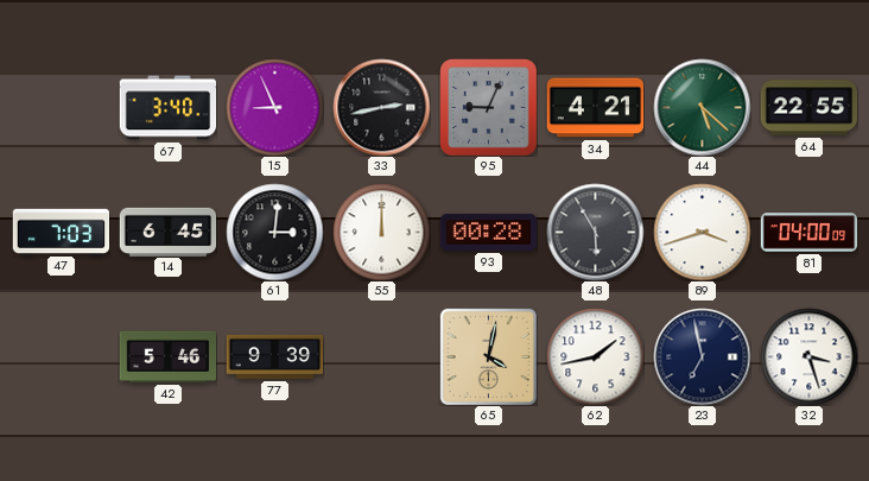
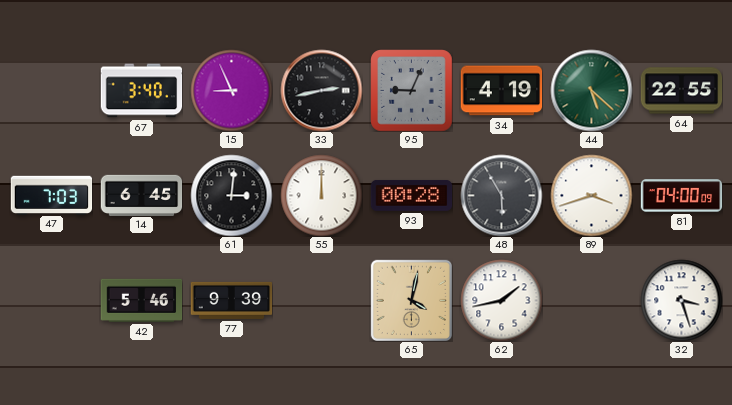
34: 4:21 -> 4:19
23: 6:58 -> none
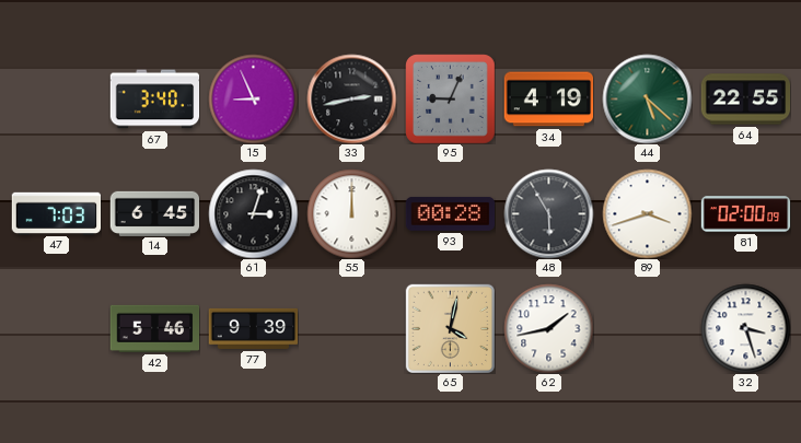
61: 3:01 -> 3:03
81: 04:00 -> 02:00
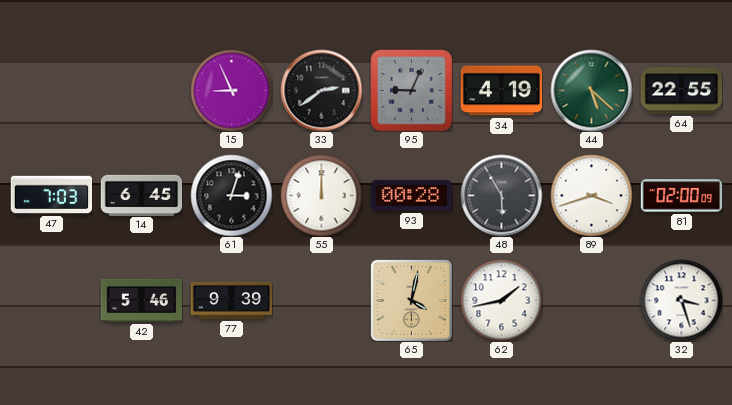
67: 3:40 -> none
33: 2:43 -> 2:39
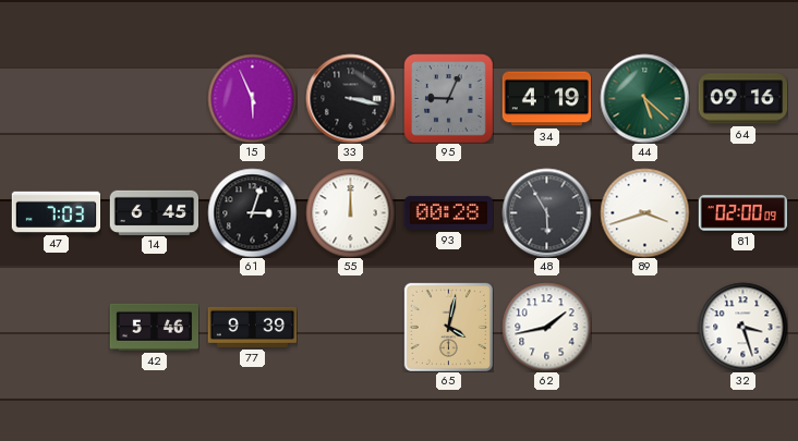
15: 8:56 -> 5:56
33: 2:39 -> 3:17
64: 22:55 -> 09:16
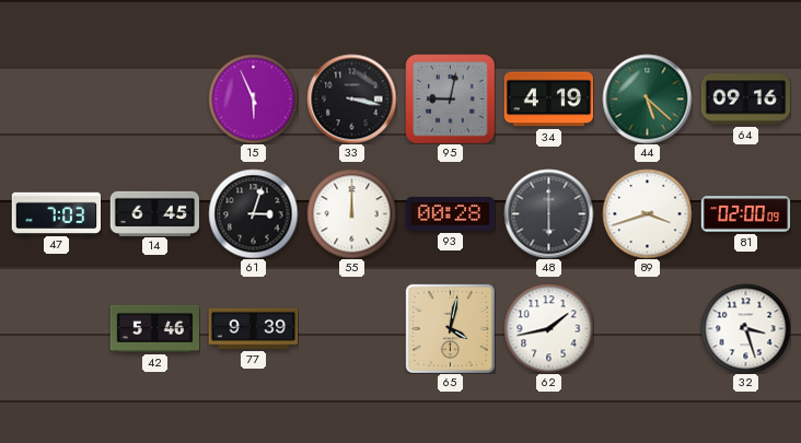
95: 9:04 -> 9:02
48: 5:55 -> 6:00
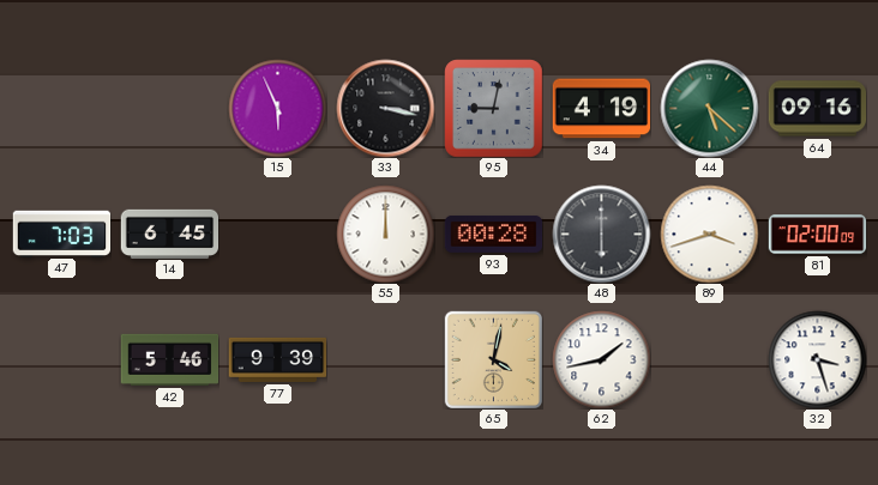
61: 3:03 -> none
